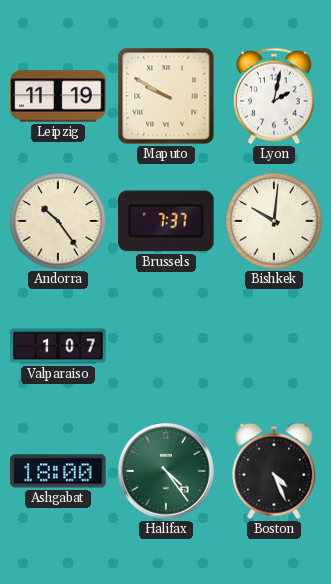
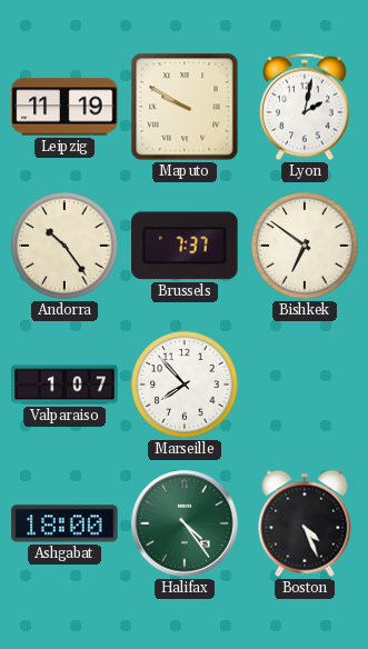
Bishkek: 10:01 -> 6:51
Marseille: none -> 7:53
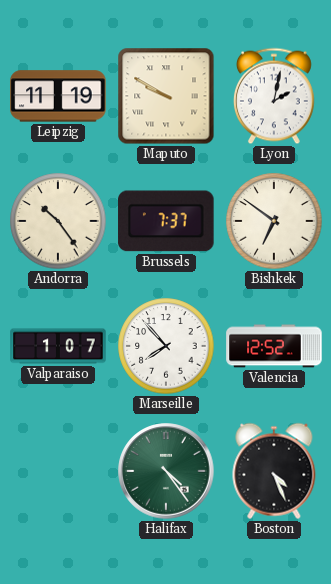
Valencia: none -> 12:52
Ashgabat: 18:00 -> none
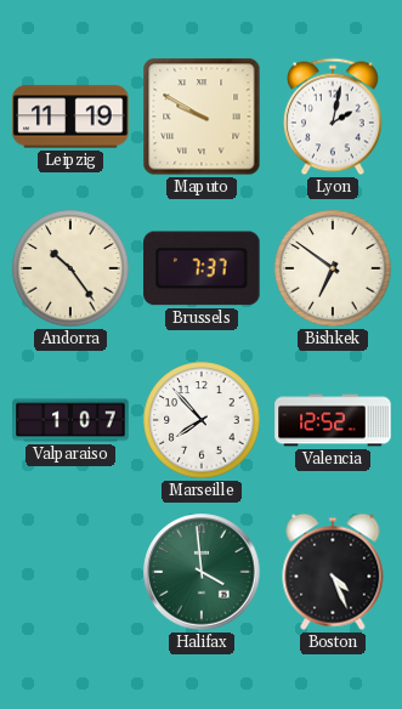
Halifax: 4:24 -> 3:59
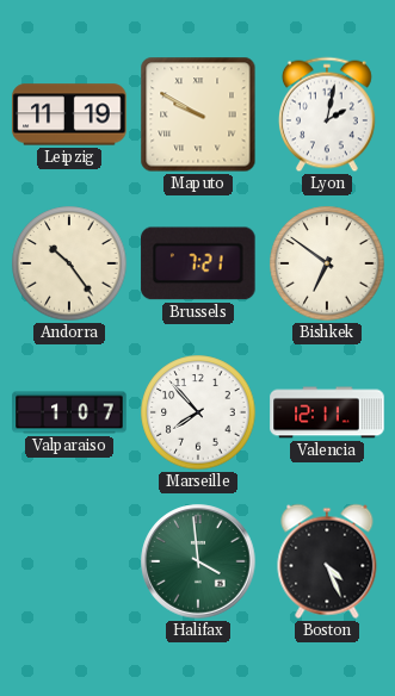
Brussels: 7:37 -> 7:21
Valencia: 12:52 -> 12:11
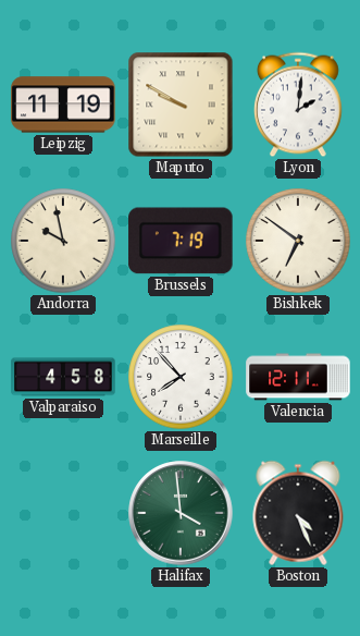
Lyon: 2:02 -> 2:01
Andorra: 10:24 -> 9:58
Brussels: 7:21 -> 7:19
Valparaiso: 1:07 -> 4:58
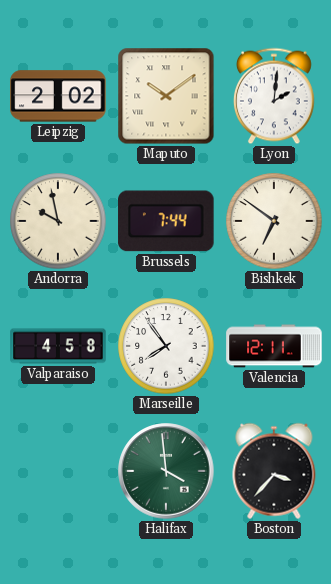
Leipzig: 11:19 -> 2:02
Maputo: 9:50 -> 10:09
Brussels: 7:19 -> 7:44
Marseille: 7:53 -> 7:54
Boston: 4:26 -> 3:37
